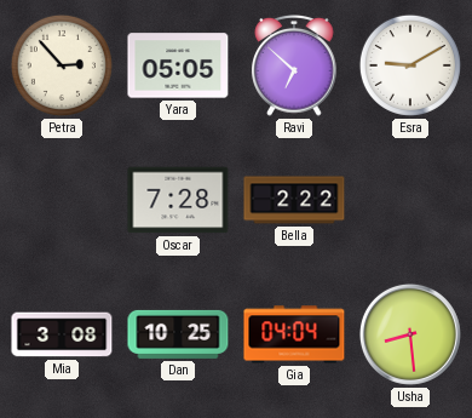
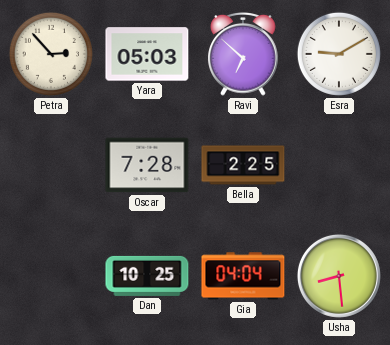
Yara: 05:05 -> 05:03
Bella: 2:22 -> 2:25
Mia: 3:08 -> none
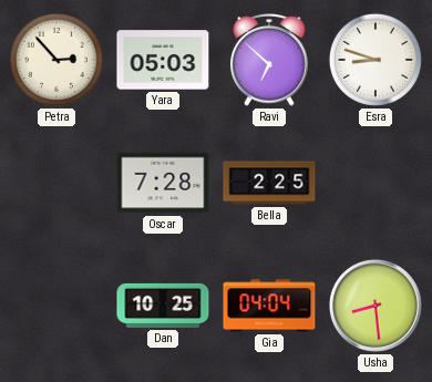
Esra: 9:10 -> 8:48
